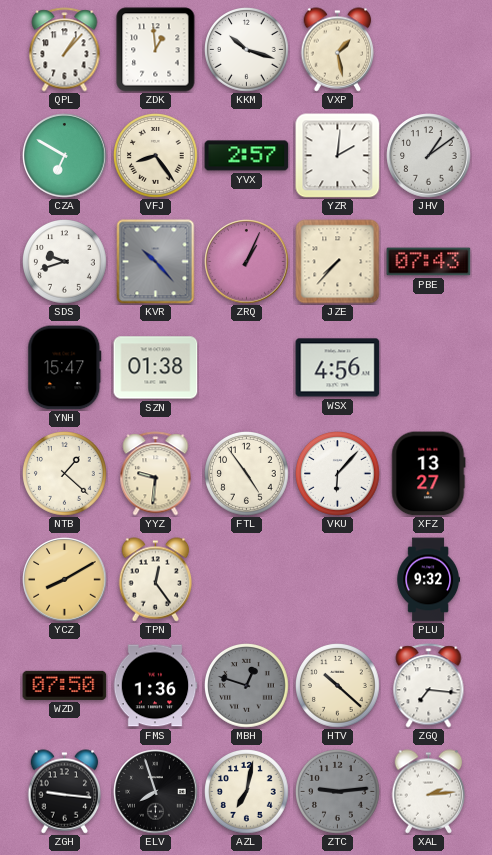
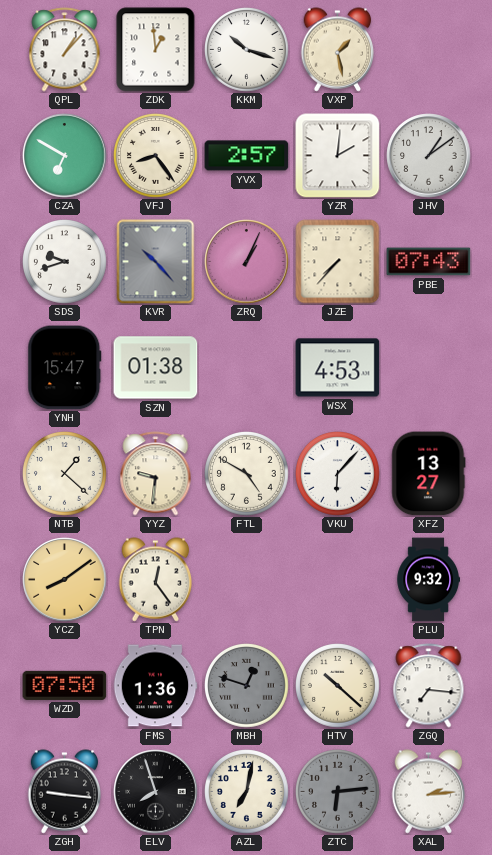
WSX: 4:56 -> 4:53
FTL: 4:54 -> 4:50
YCZ: 8:10 -> 8:09
ZTC: 9:14 -> 6:14
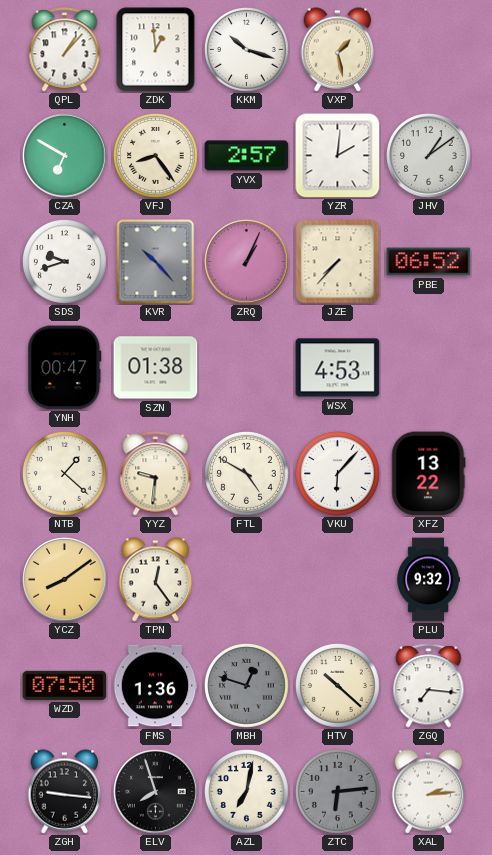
PBE: 07:43 -> 06:52
YNH: 15:47 -> 00:47
XFZ: 13:27 -> 13:22
